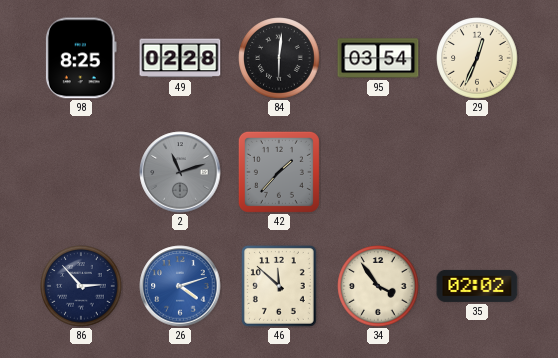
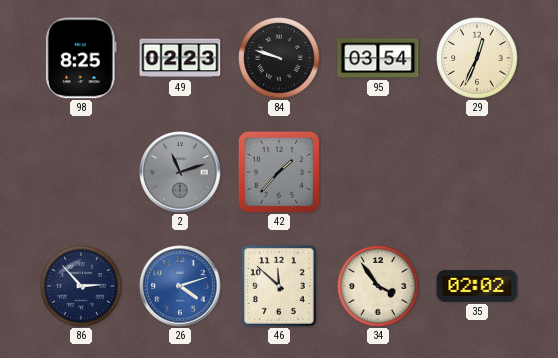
49: 02:28 -> 02:23
84: 6:01 -> 9:48
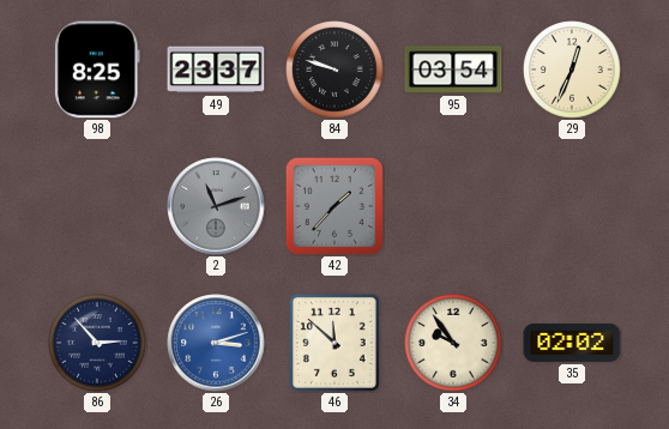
49: 02:23 -> 23:37
26: 4:12 -> 3:12
34: 3:54 -> 9:54
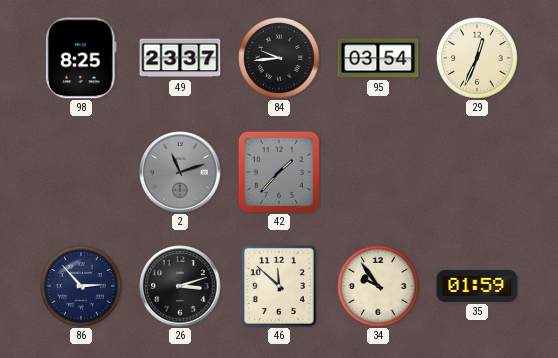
84: 9:48 -> 9:44
26 dial: blue -> black
35: 02:02 -> 01:59
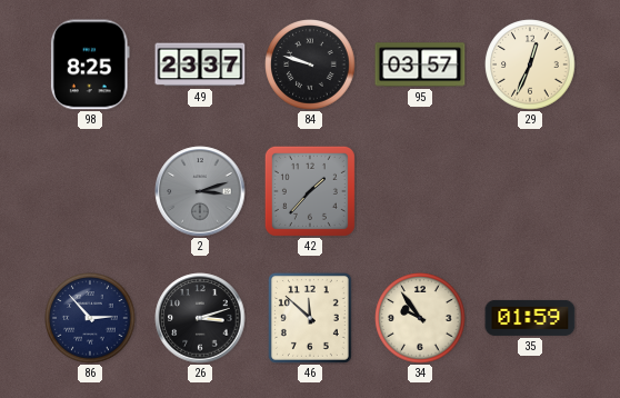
84: 9:44 -> 9:48
95: 03:54 -> 03:57
2: 11:12 -> 3:12
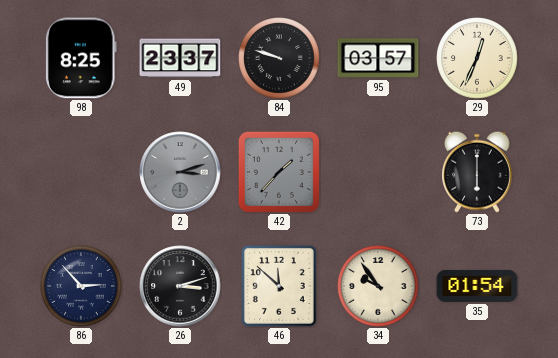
73: none -> 6:00
35: 01:59 -> 01:54
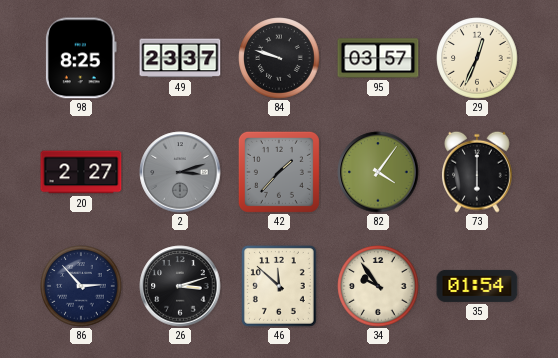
20: none -> 2:27
82: none -> 4:06
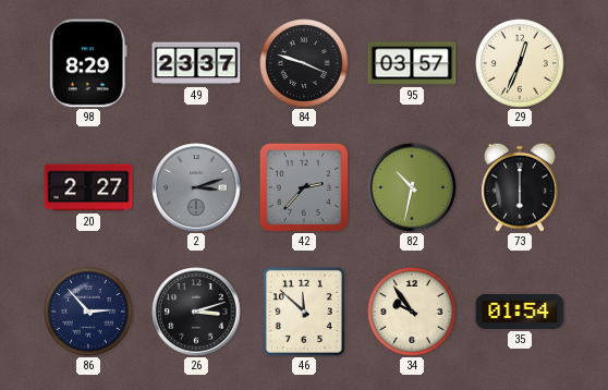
98: 8:25 -> 8:29
84: 9:48 -> 3:48
42: 1:37 -> 2:37
82: 4:06 -> 10:32
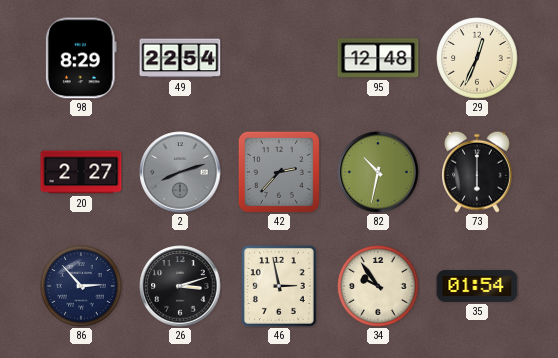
49: 23:37 -> 22:54
84: 3:48 -> none
95: 03:57 -> 12:48
2: 3:12 -> 8:12
46: 11:52 -> 2:58
